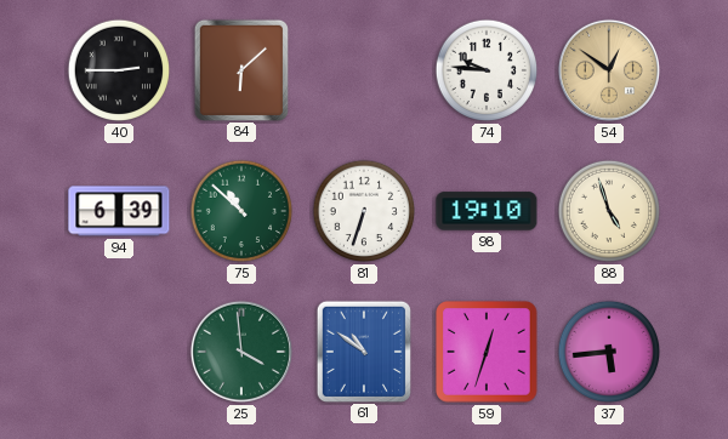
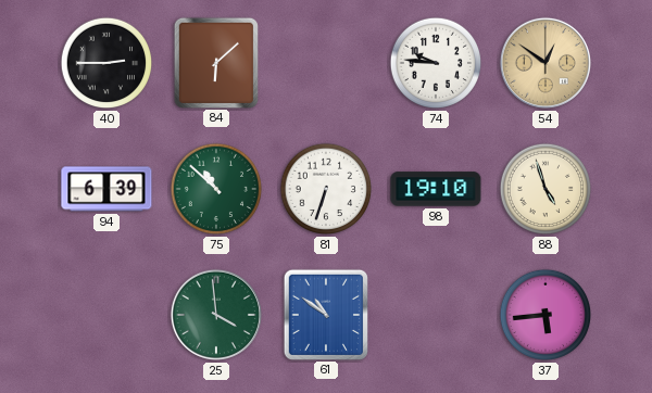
59: 12:33 -> none
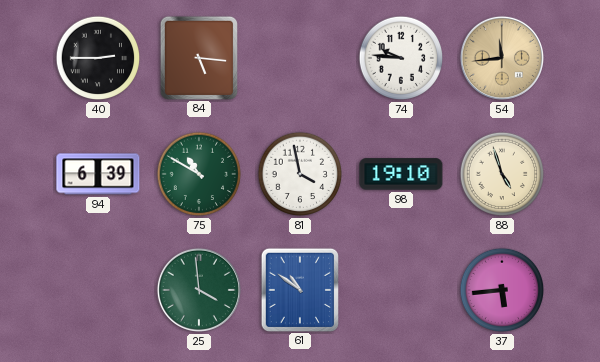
84: 6:08 -> 5:16
54: 12:51 -> 11:44
75: 10:52 -> 10:50
81: 6:33 -> 3:58
